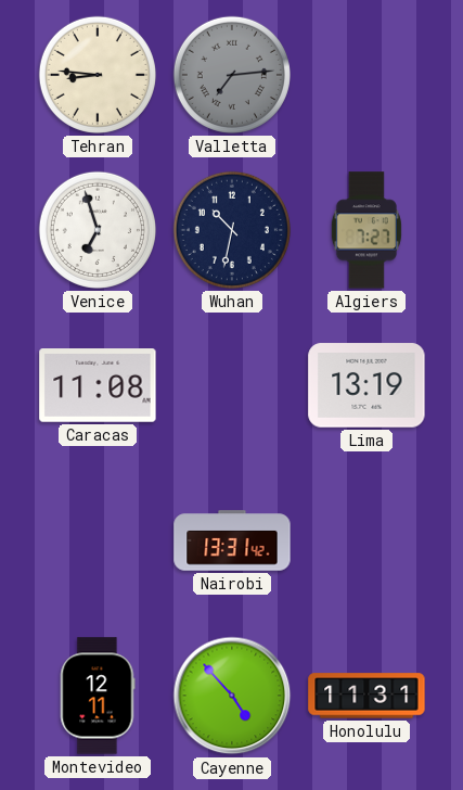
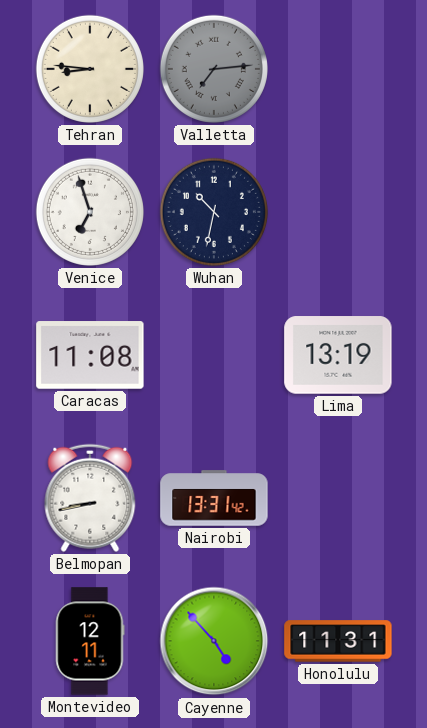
Algiers: 7:27 -> none
Belmopan: none -> 8:43
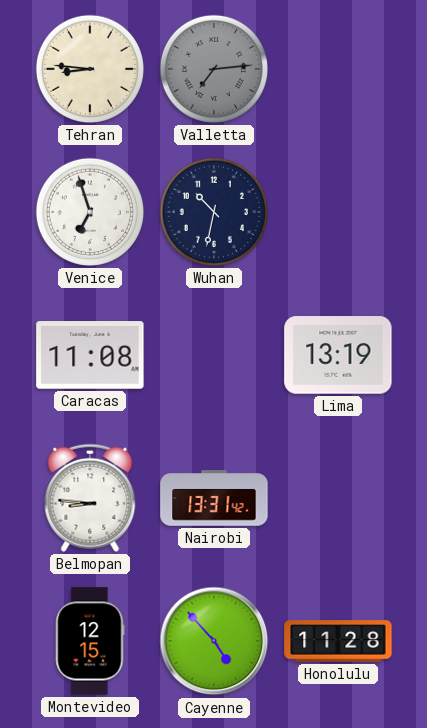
Belmopan: 8:43 -> 8:46
Montevideo: 12:11 -> 12:15
Honolulu: 11:31 -> 11:28
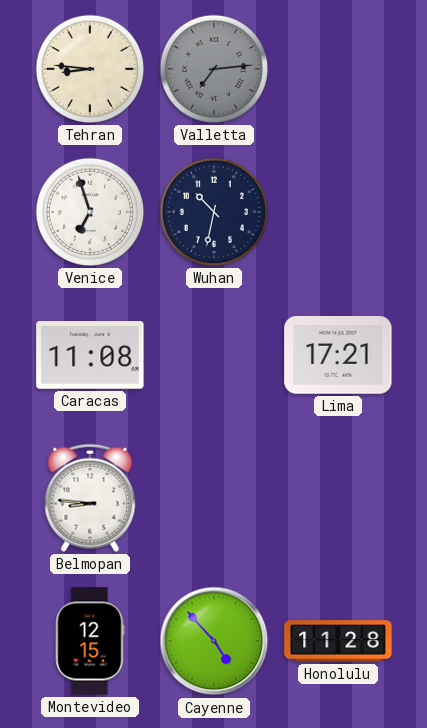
Lima: 13:19 -> 17:21
Nairobi: 13:31 -> none
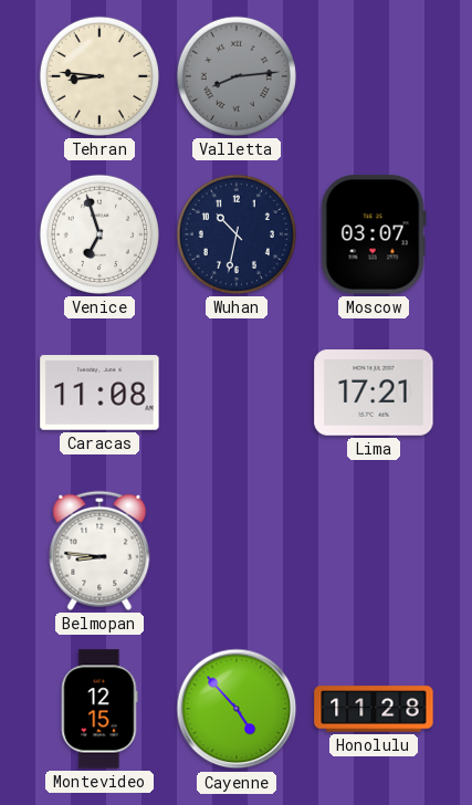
Valletta: 7:14 -> 8:14
Moscow: none -> 03:07
